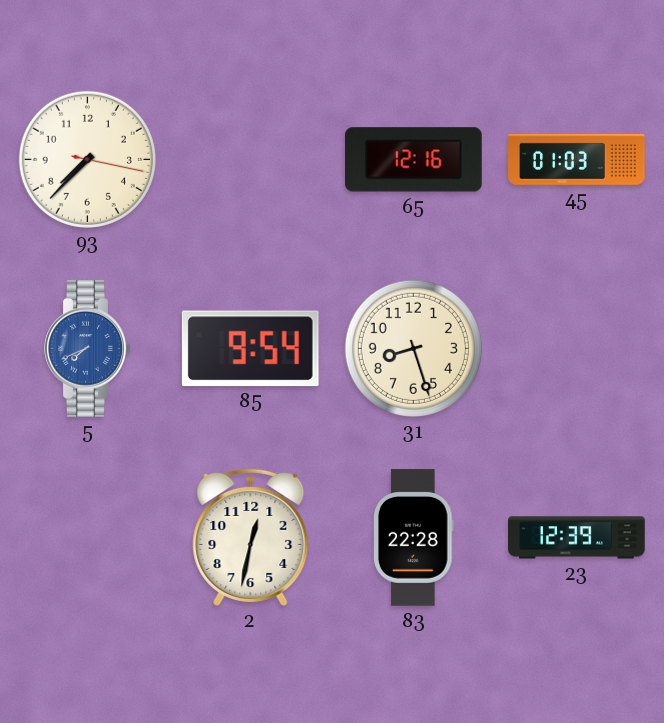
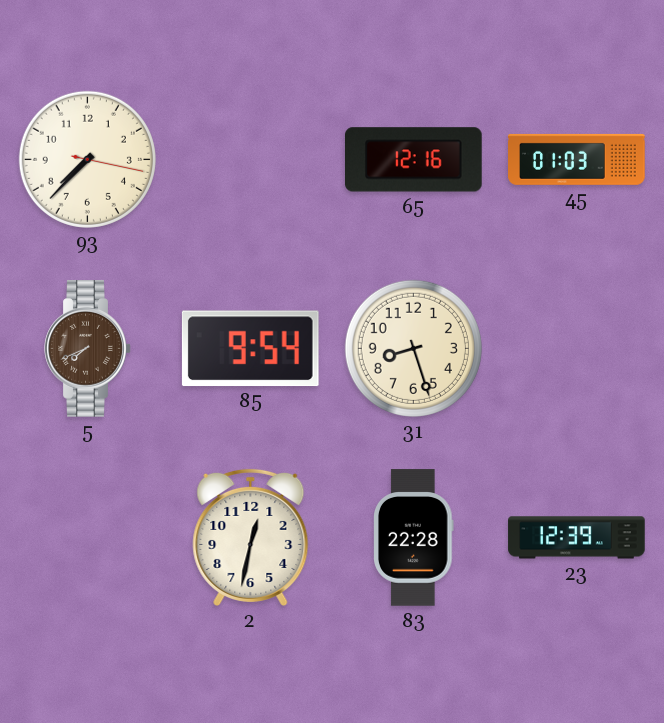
5 dial: blue -> brown
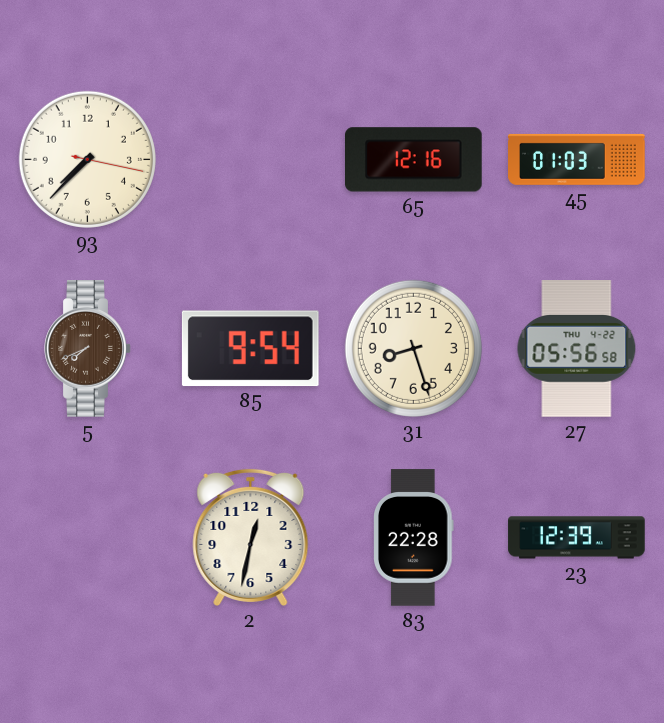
27: none -> 05:56
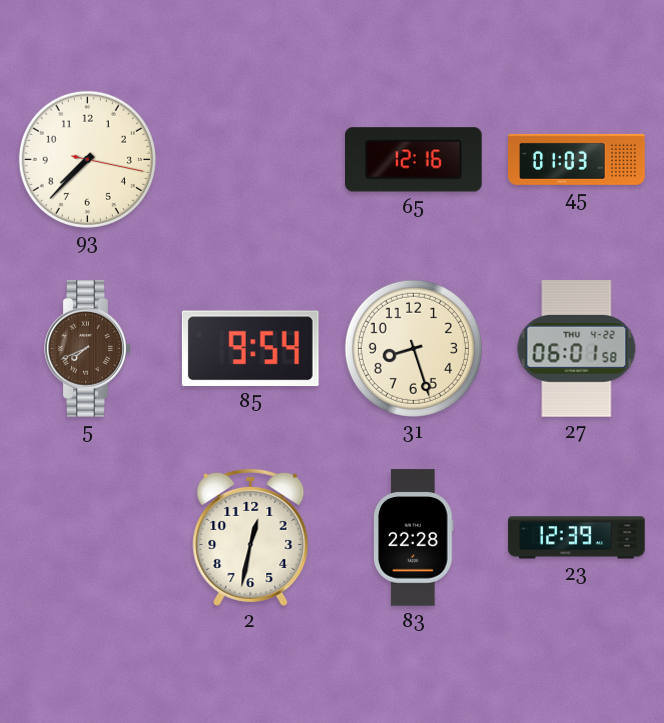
27: 05:56 -> 06:01
